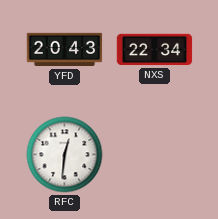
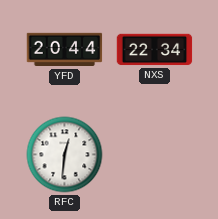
YFD: 20:43 -> 20:44
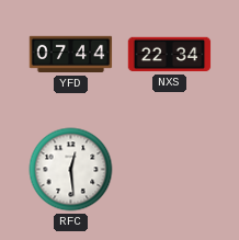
YFD: 20:44 -> 07:44
RFC: 12:31 -> 12:29
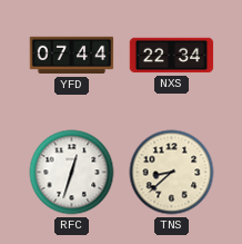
RFC: 12:29 -> 12:33
TNS: none -> 8:38
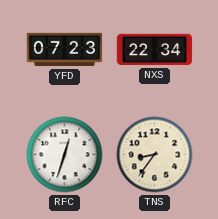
YFD: 07:44 -> 07:23
TNS: 8:38 -> 8:36
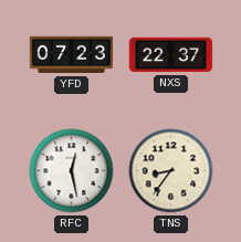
NXS: 22:34 -> 22:37
RFC: 12:33 -> 12:28
